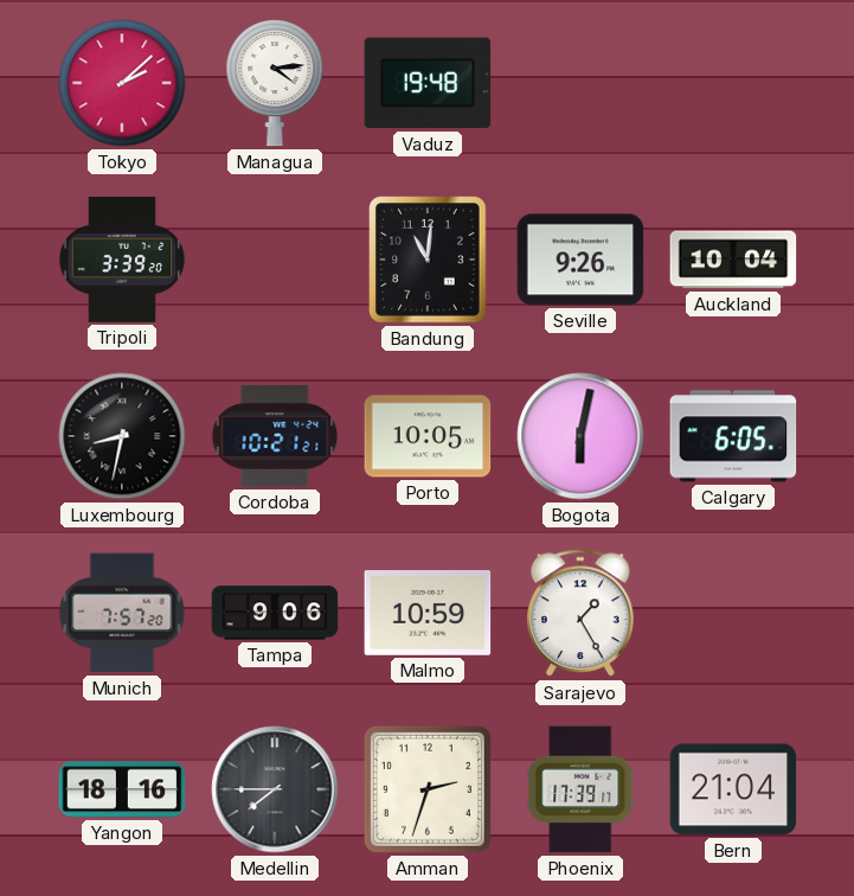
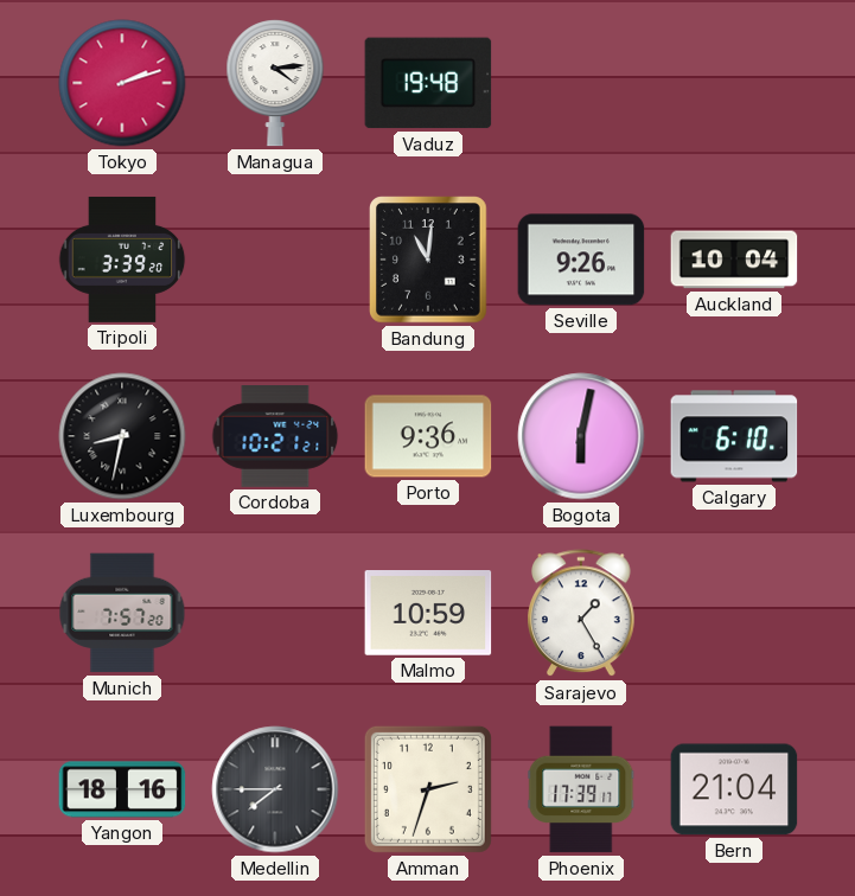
Tokyo: 2:08 -> 2:12
Porto: 10:05 -> 9:36
Calgary: 6:05 -> 6:10
Tampa: 9:06 -> none
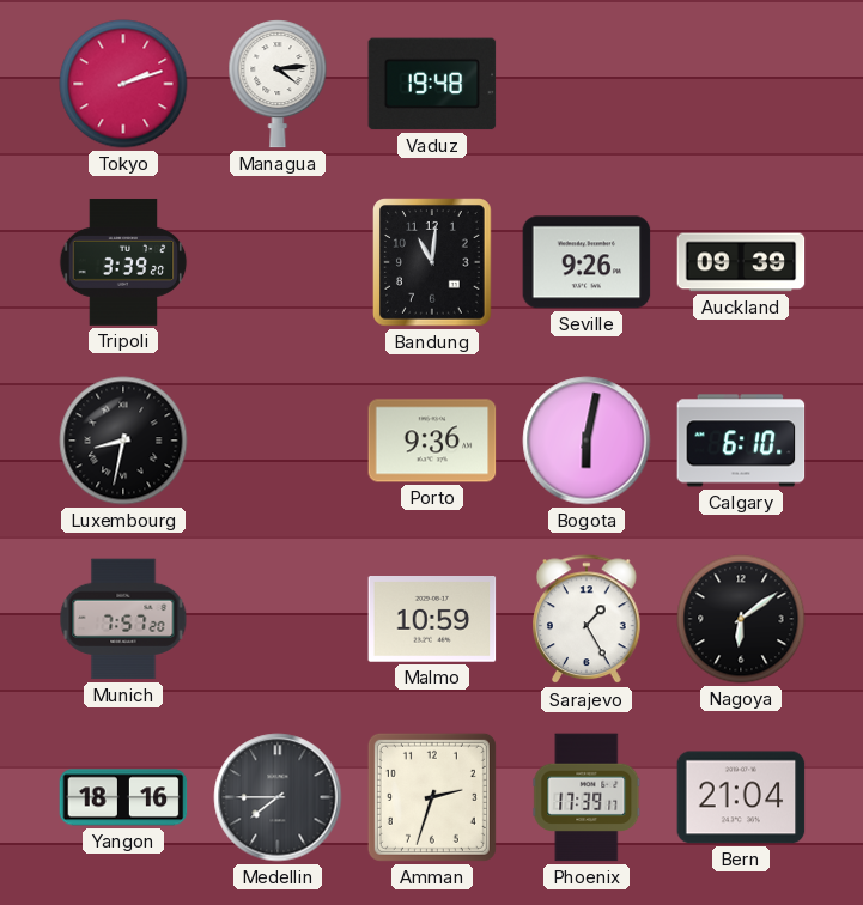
Auckland: 10:04 -> 09:39
Cordoba: 10:21 -> none
Nagoya: none -> 6:09
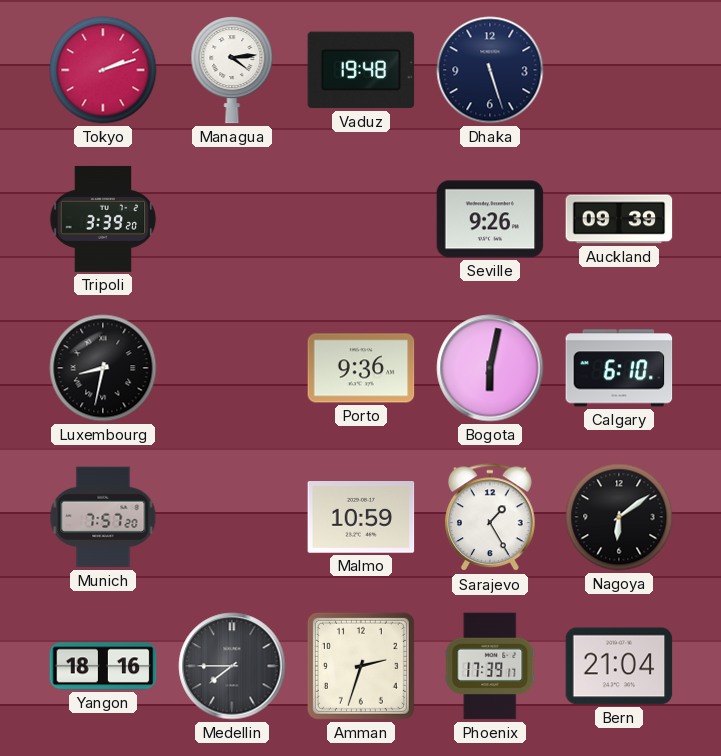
Dhaka: none -> 5:27
Bandung: 11:01 -> none
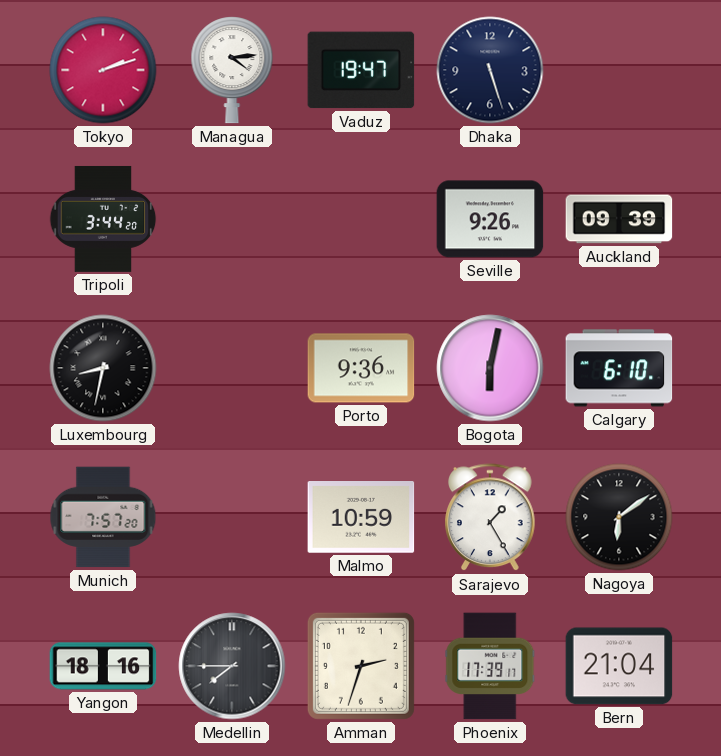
Vaduz: 19:48 -> 19:47
Tripoli: 3:39 -> 3:44
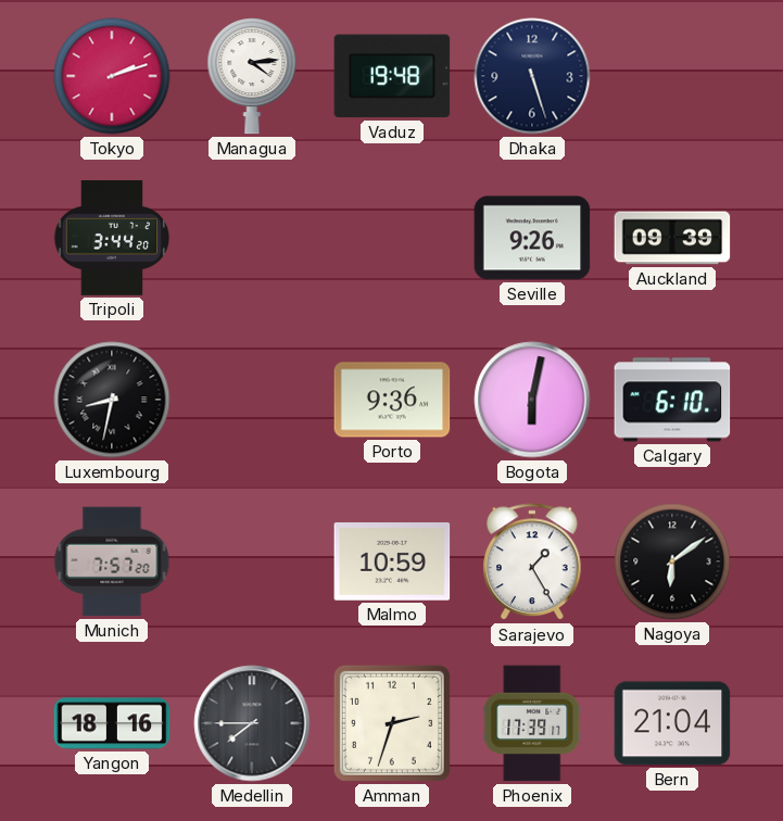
Vaduz: 19:47 -> 19:48
